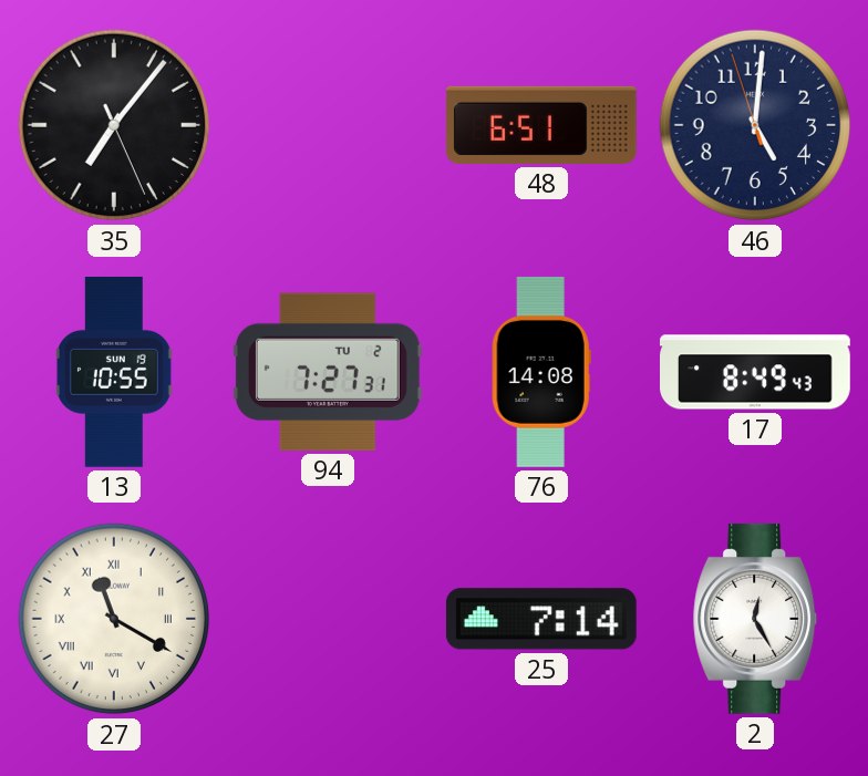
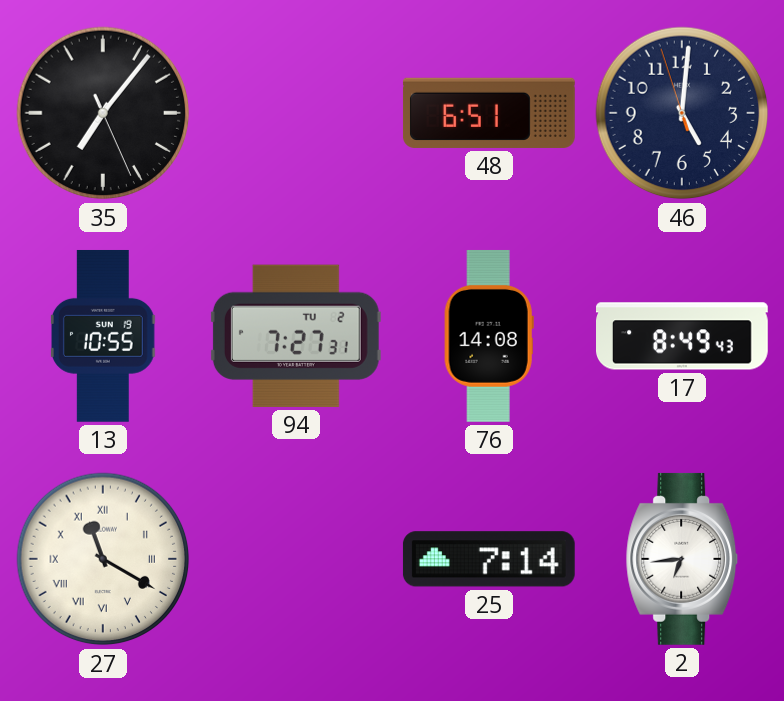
2: 12:25 -> 6:44
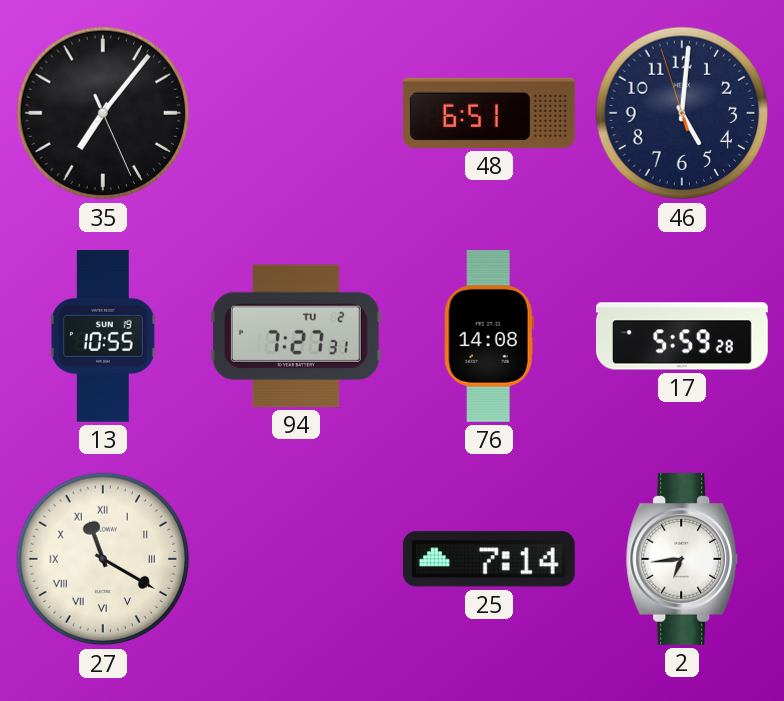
17: 8:49 -> 5:59
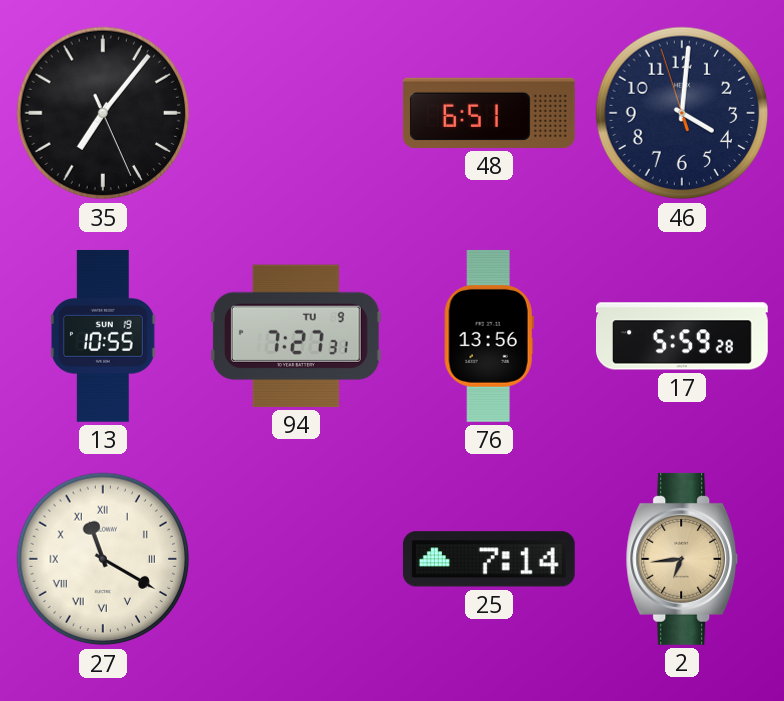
46: 5:00 -> 4:00
94 date: TU 2 -> TU 9
76: 14:08 -> 13:56
2 dial: white -> champagne
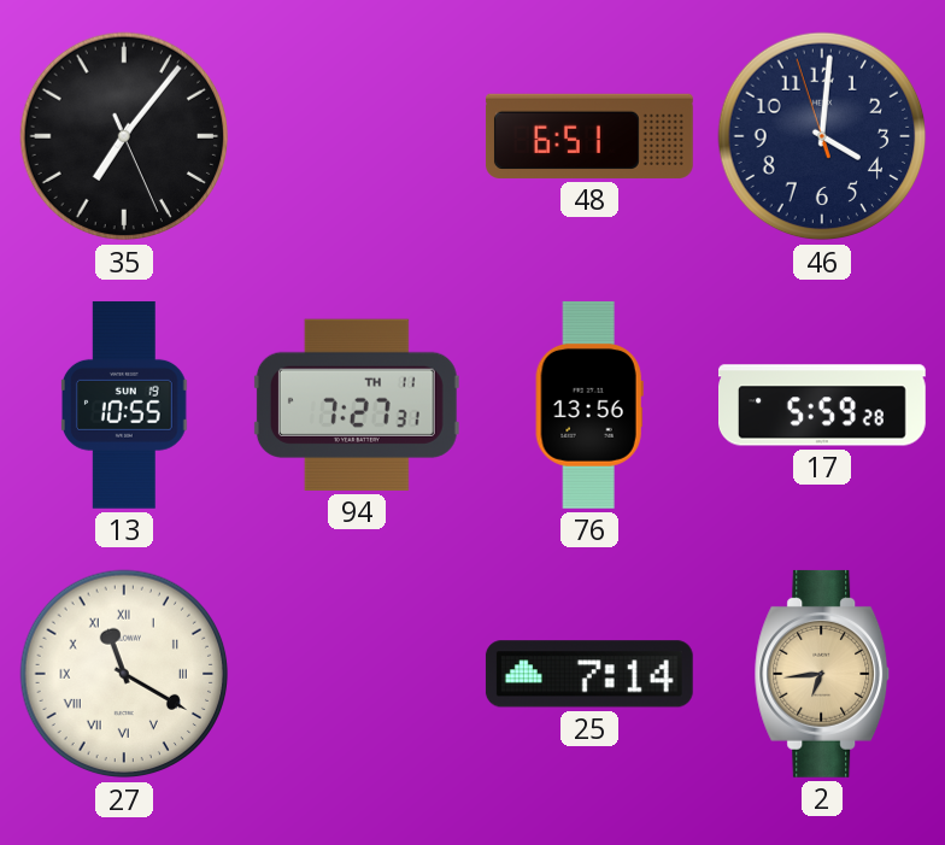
94 date: TU 9 -> TH 11
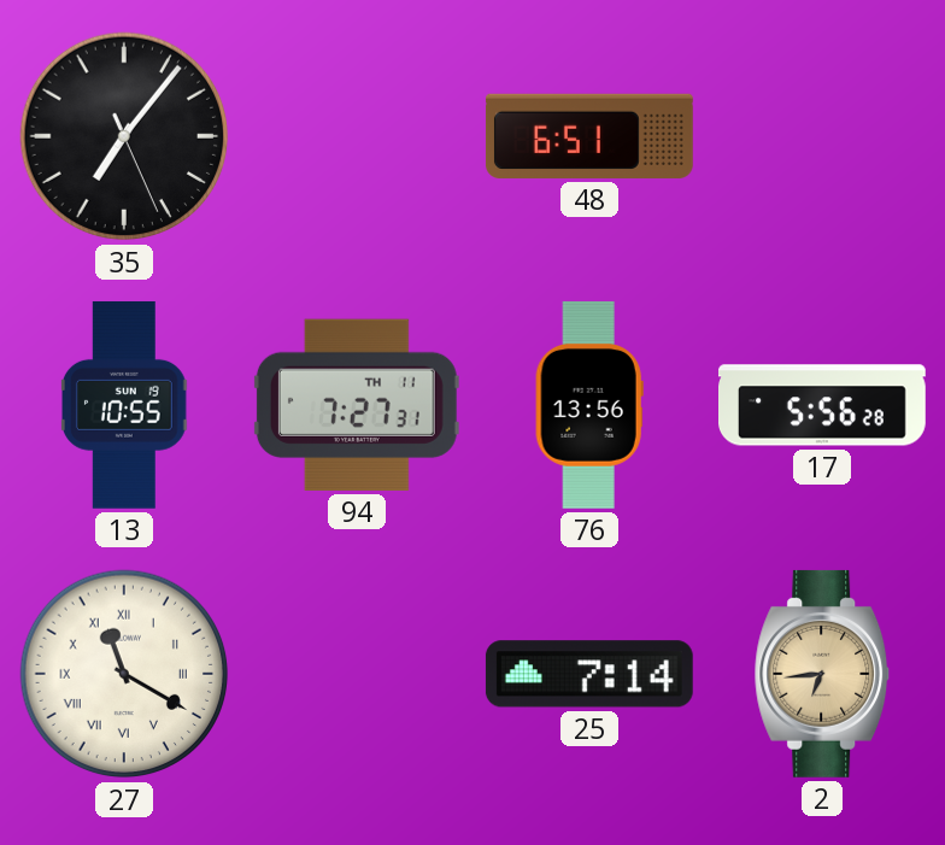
46: 4:00 -> none
17: 5:59 -> 5:56
